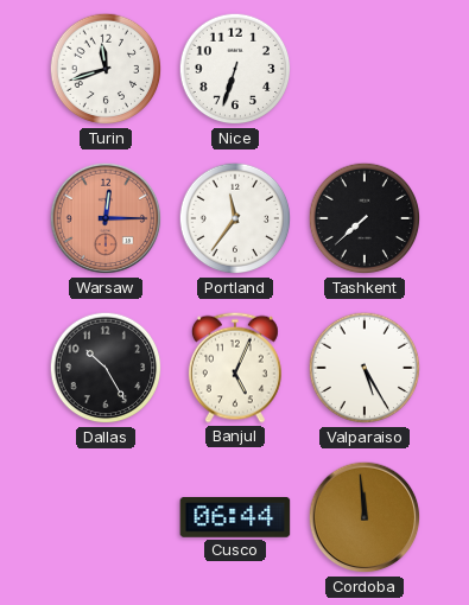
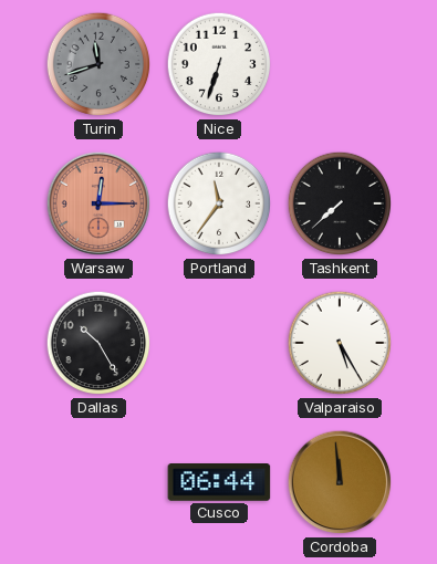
Turin dial: white -> grey
Banjul: 5:04 -> none
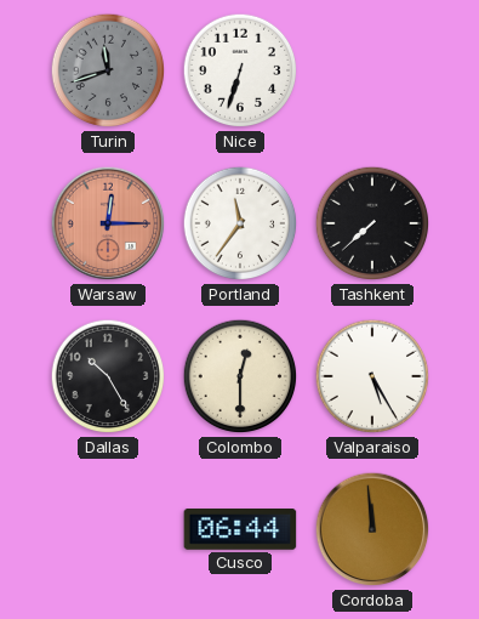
Colombo: none -> 12:30
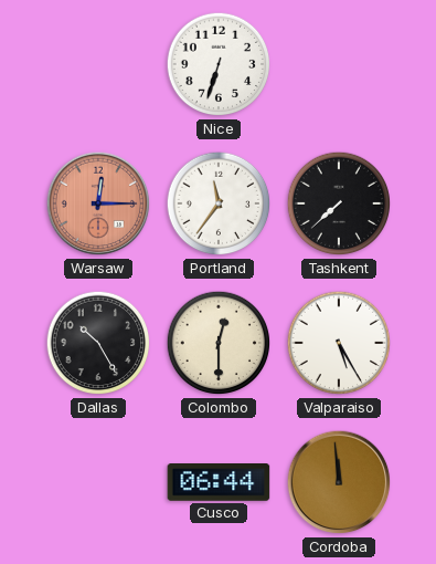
Turin: 11:42 -> none
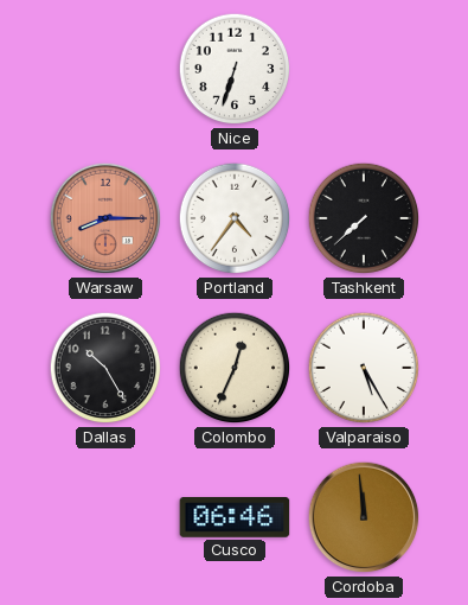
Warsaw: 12:15 -> 8:15
Portland: 11:36 -> 4:36
Colombo: 12:30 -> 12:34
Cusco: 06:44 -> 06:46
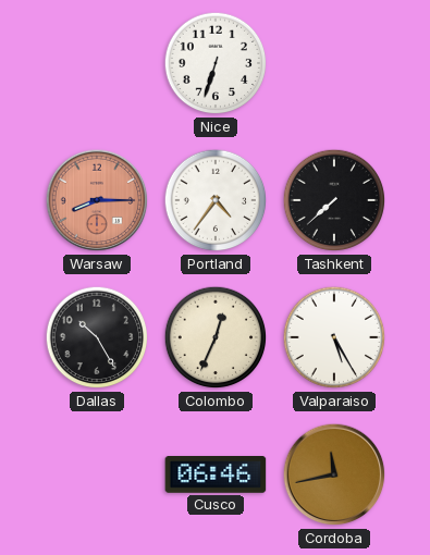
Cordoba: 11:59 -> 11:43
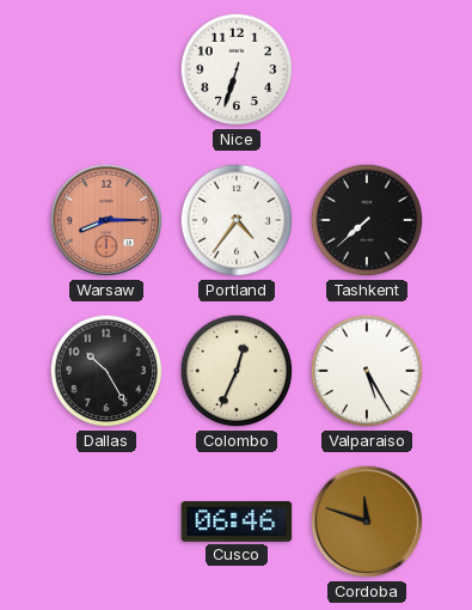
Cordoba: 11:43 -> 11:48
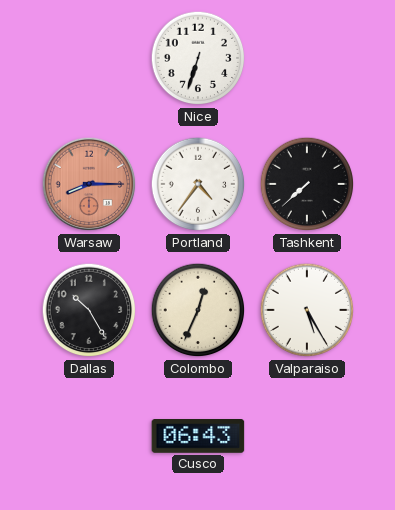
Cusco: 06:46 -> 06:43
Cordoba: 11:48 -> none
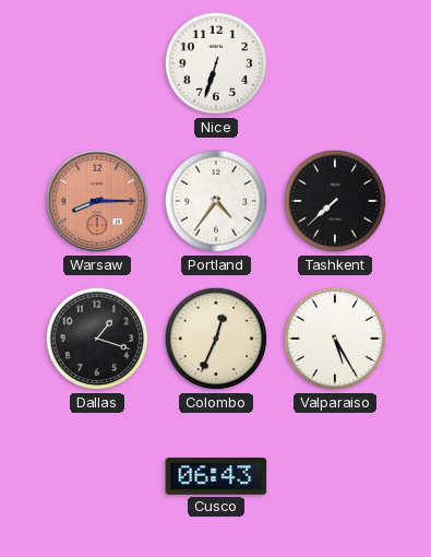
Dallas: 10:25 -> 1:18
